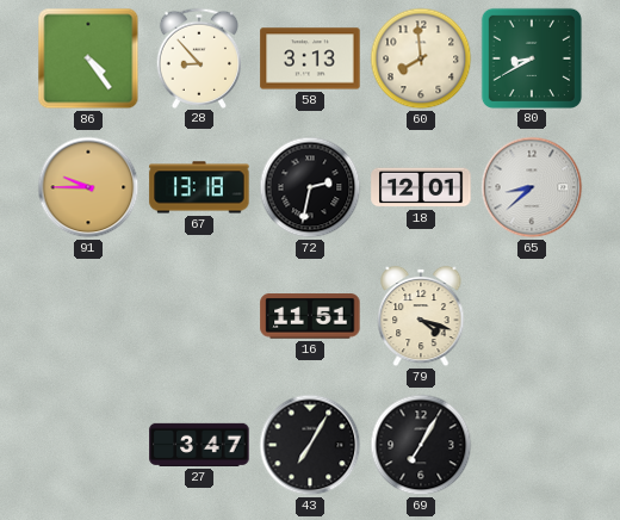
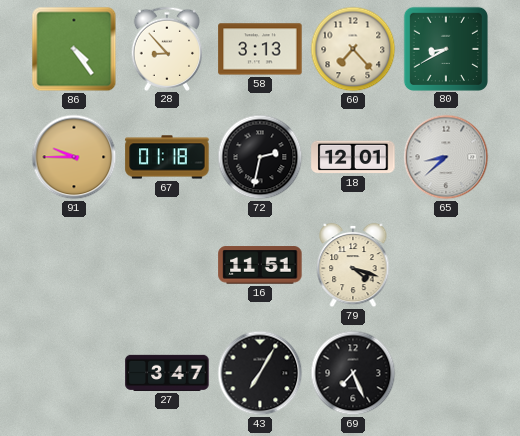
60: 7:59 -> 7:23
67: 13:18 -> 01:18
69: 7:05 -> 7:26
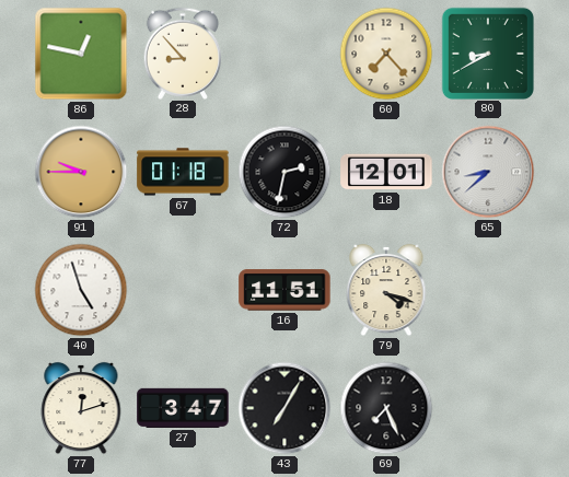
86: 4:24 -> 12:47
58: 3:13 -> none
40: none -> 4:57
77: none -> 12:12
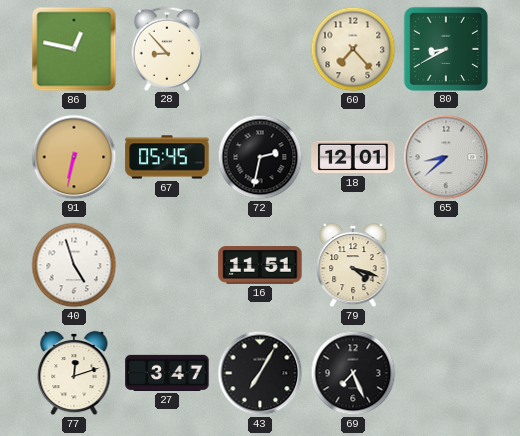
91: 9:45 -> 6:32
67: 01:18 -> 05:45
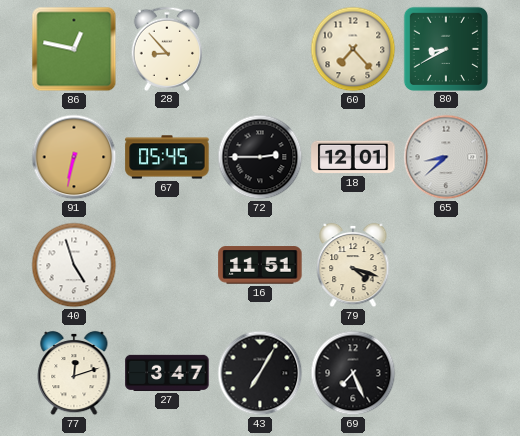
72: 2:32 -> 2:45
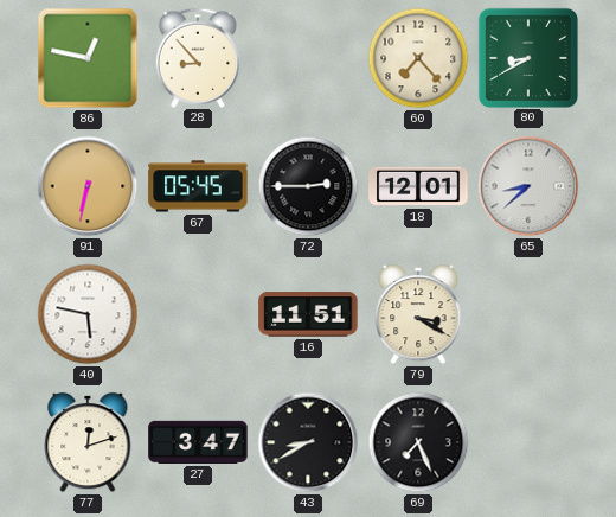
40: 4:57 -> 5:47
79: 4:18 -> 3:20
43: 7:05 -> 8:40
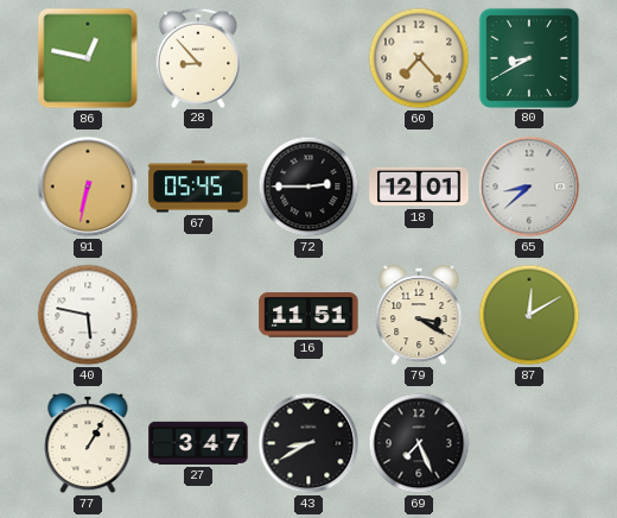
87: none -> 12:10
77: 12:12 -> 1:05
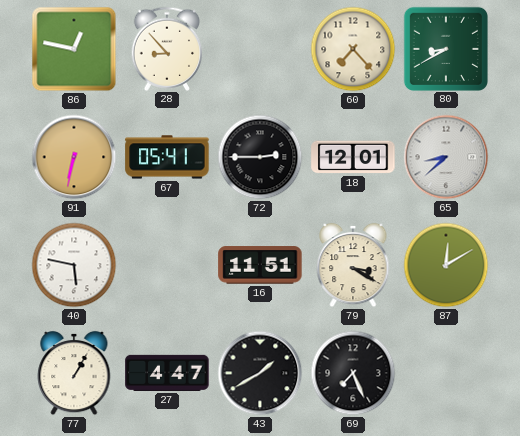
67: 05:45 -> 05:41
27: 3:47 -> 4:47
43: 8:40 -> 1:40
